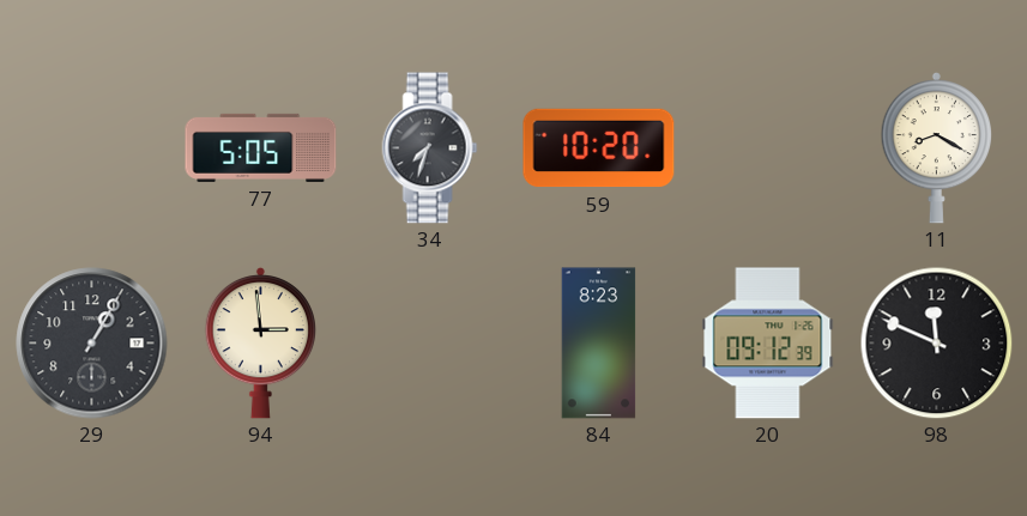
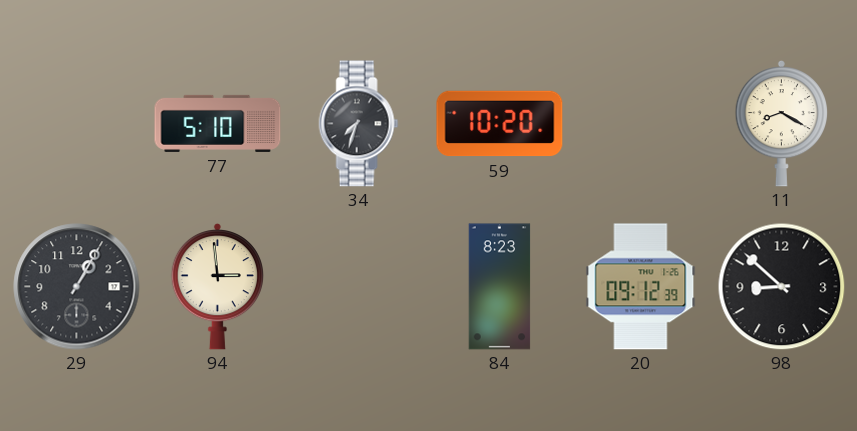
77: 5:05 -> 5:10
98: 11:49 -> 8:52
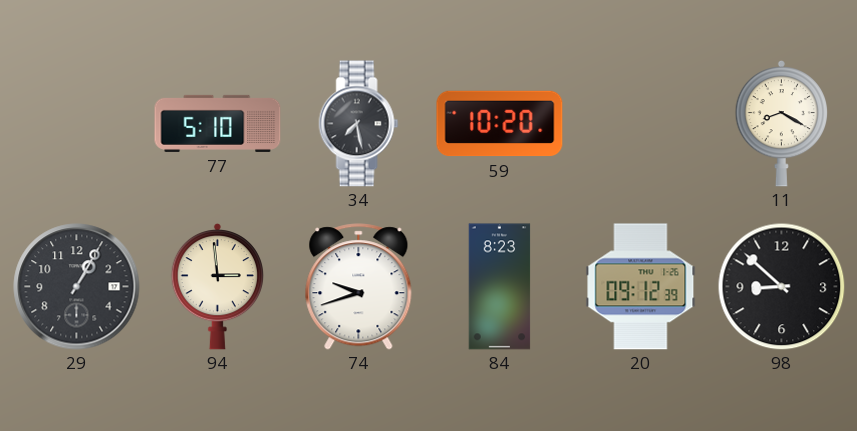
34: 7:33 -> 7:28
74: none -> 9:42
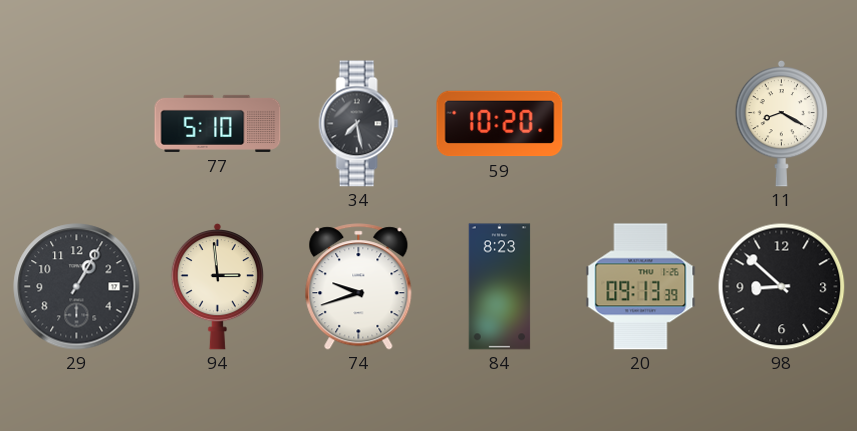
20: 09:12 -> 09:13
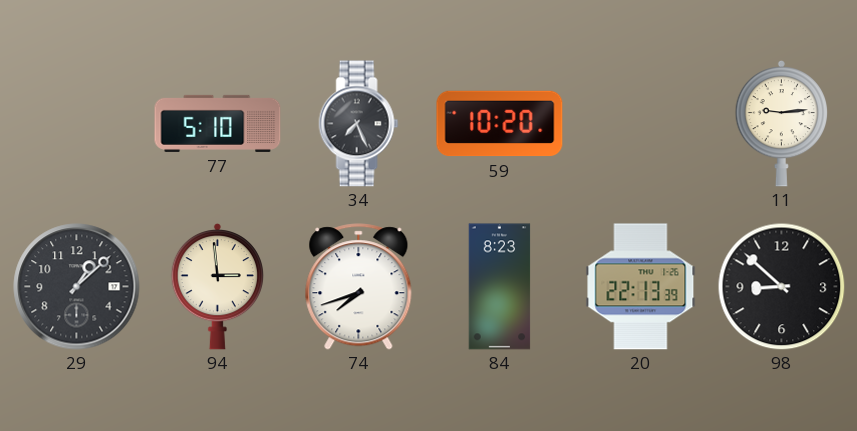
34: 7:28 -> 7:26
11: 8:20 -> 9:14
29: 1:05 -> 1:08
74: 9:42 -> 7:42
20: 09:13 -> 22:13
